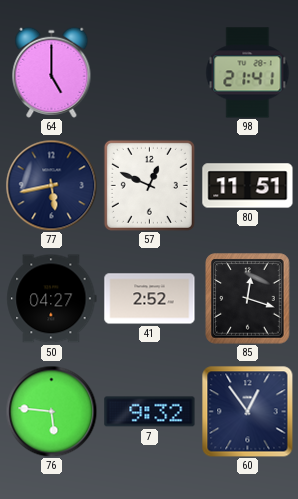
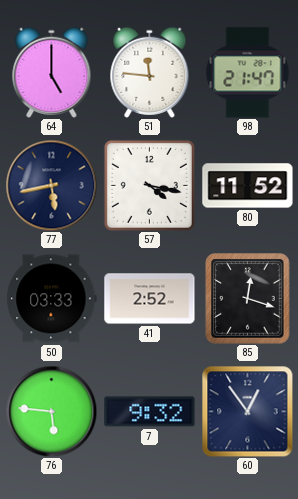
51: none -> 11:46
98: 21:41 -> 21:47
57: 12:49 -> 4:17
80: 11:51 -> 11:52
50: 04:27 -> 03:33
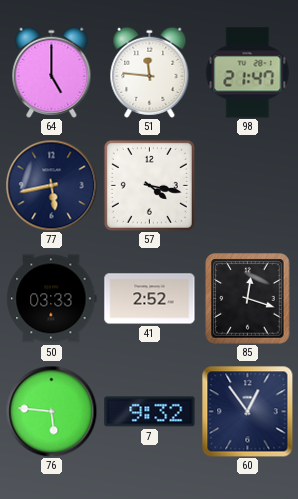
80: 11:52 -> none
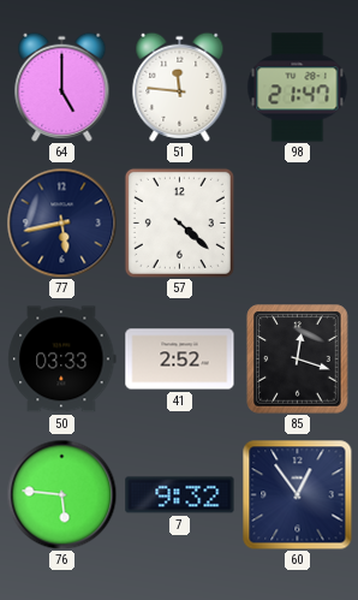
57: 4:17 -> 4:22
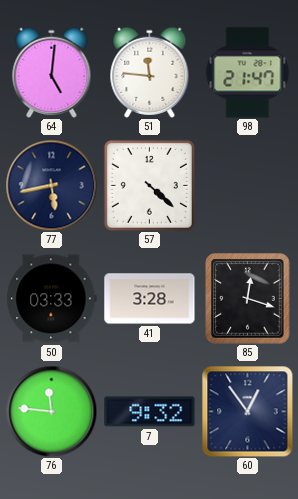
64: 5:00 -> 5:01
41: 2:52 -> 3:28
76: 5:46 -> 11:46
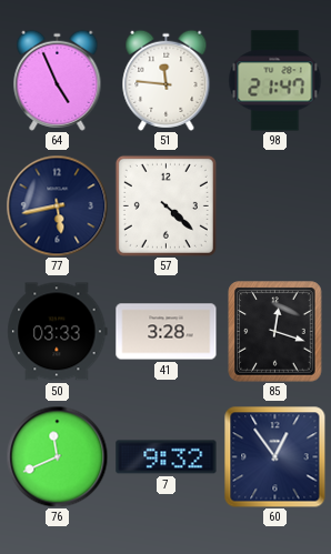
64: 5:01 -> 4:56
76: 11:46 -> 11:41
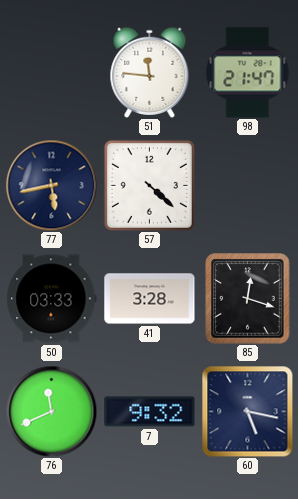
64: 4:56 -> none
60: 12:54 -> 5:17
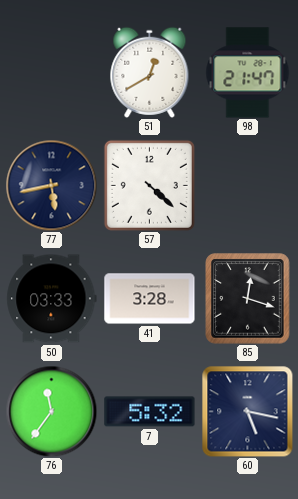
51: 11:46 -> 12:40
76: 11:41 -> 11:36
7: 9:32 -> 5:32
